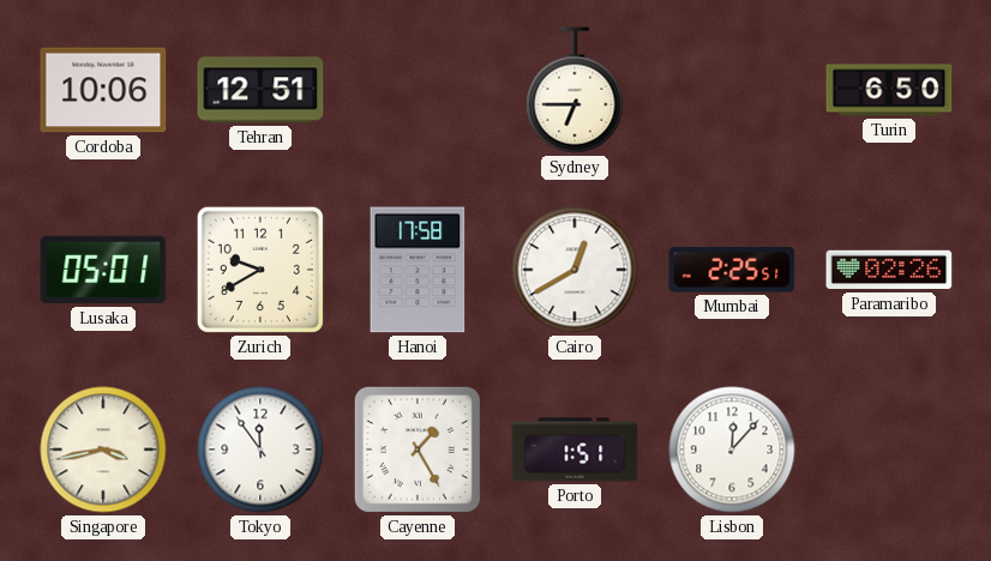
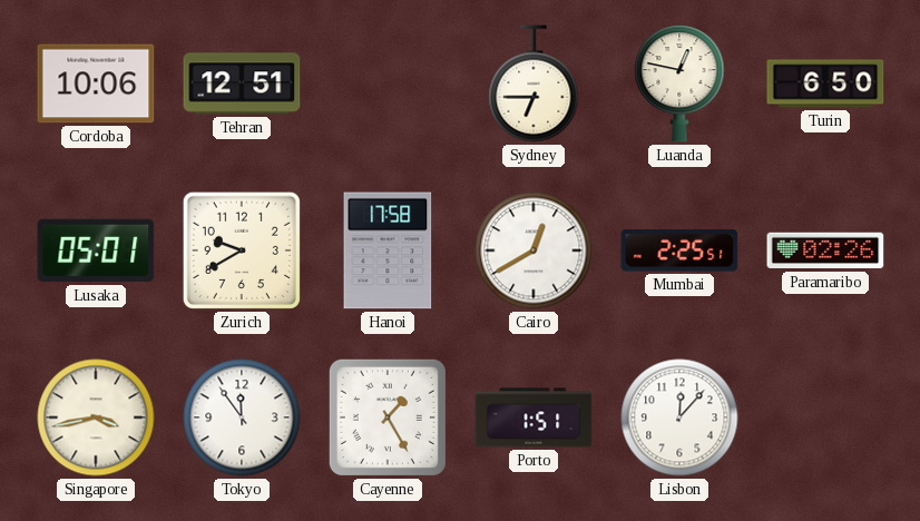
Luanda: none -> 12:47
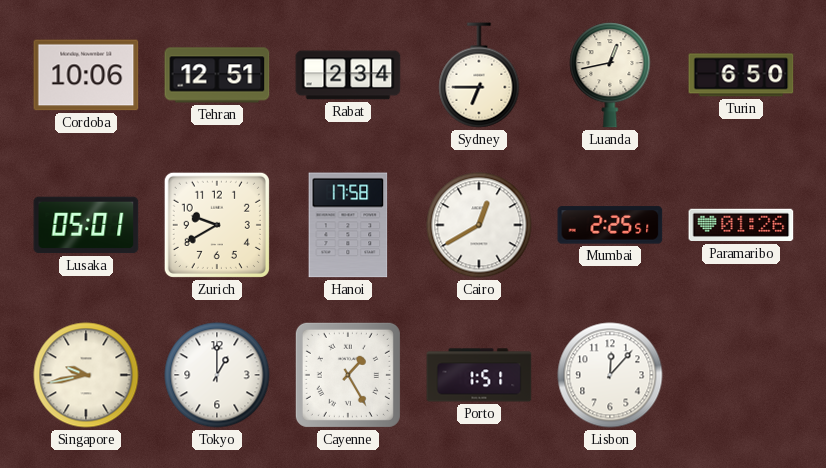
Rabat: none -> 2:34
Luanda: 12:47 -> 12:43
Paramaribo: 02:26 -> 01:26
Singapore: 3:43 -> 9:43
Tokyo: 11:54 -> 1:00
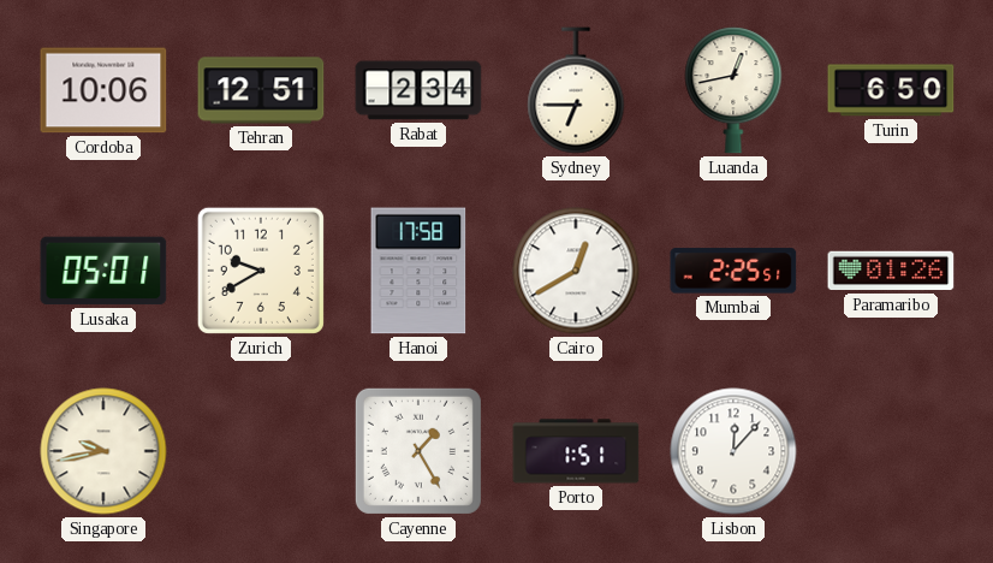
Tokyo: 1:00 -> none
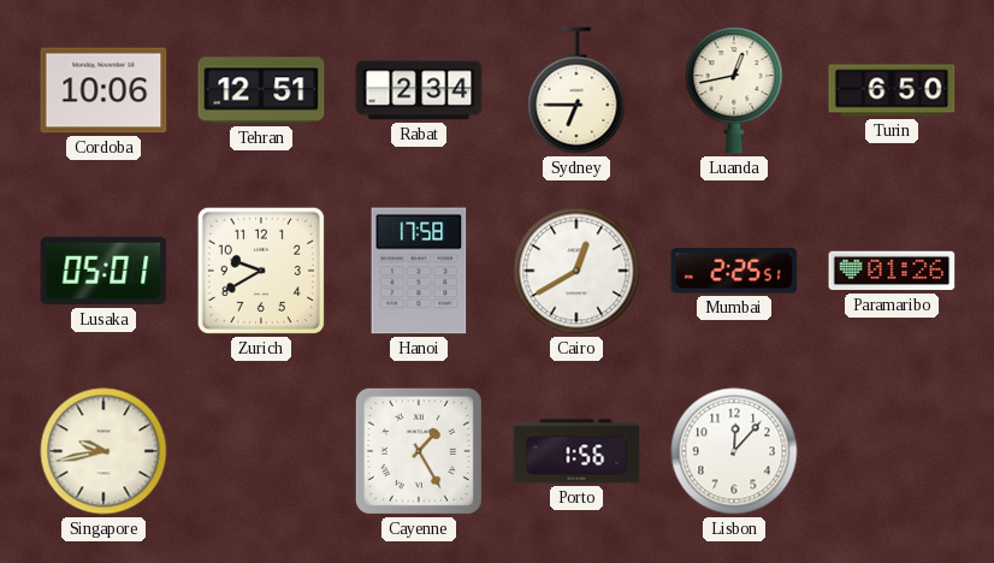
Porto: 1:51 -> 1:56
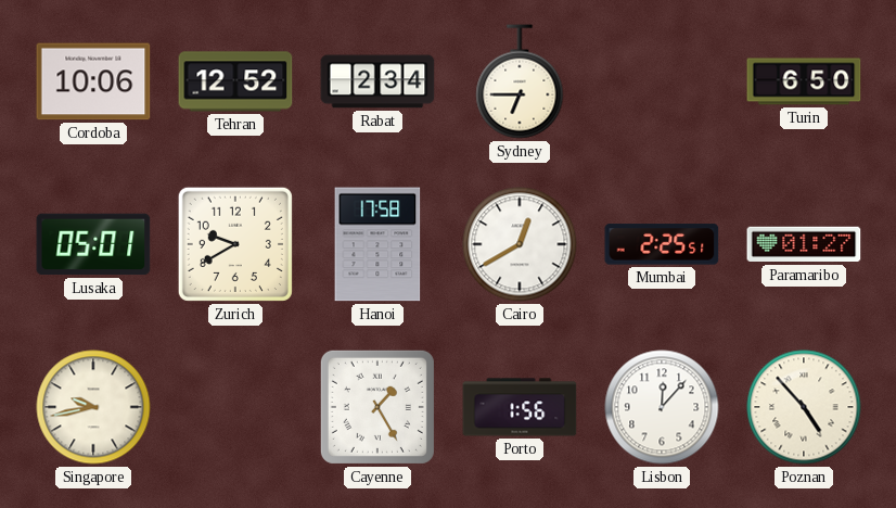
Tehran: 12:51 -> 12:52
Luanda: 12:43 -> none
Paramaribo: 01:26 -> 01:27
Poznan: none -> 4:53
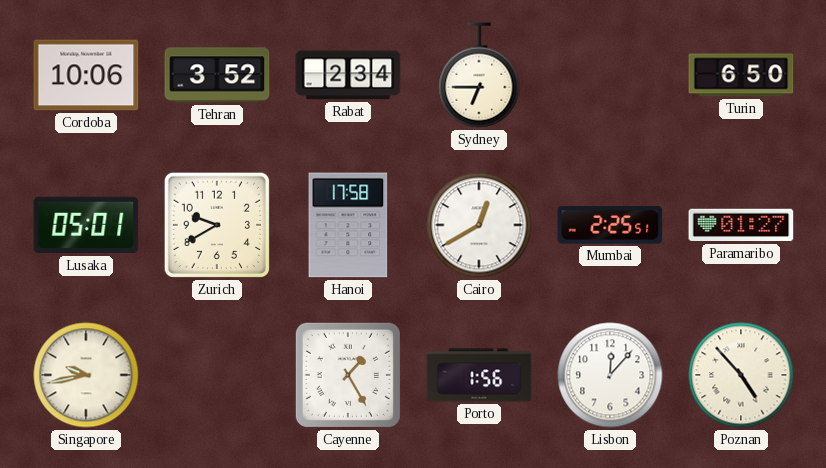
Tehran: 12:52 -> 3:52
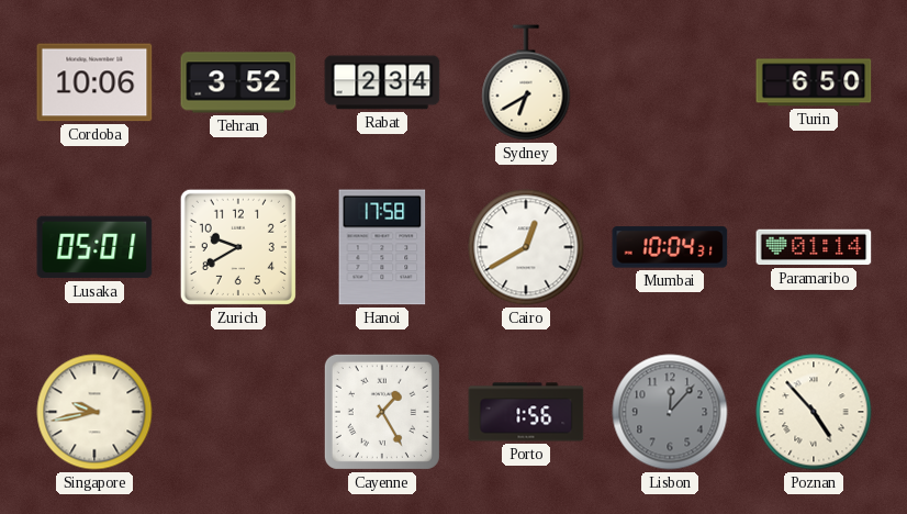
Sydney: 6:45 -> 6:40
Mumbai: 2:25 -> 10:04
Paramaribo: 01:27 -> 01:14
Lisbon dial: white -> grey
